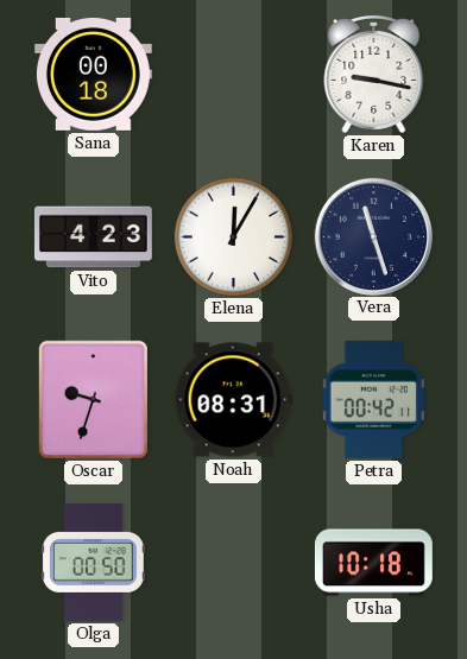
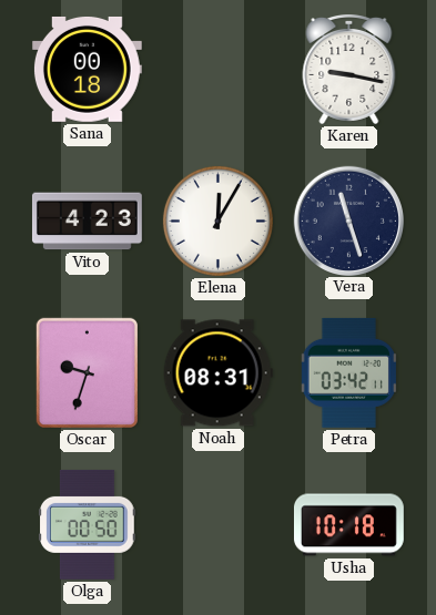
Petra: 00:42 -> 03:42
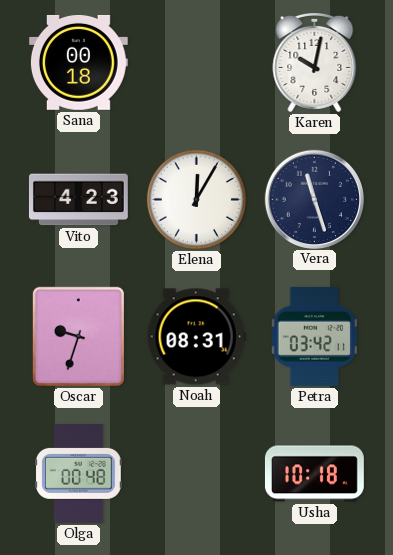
Karen: 9:17 -> 10:02
Olga: 00:50 -> 00:48
